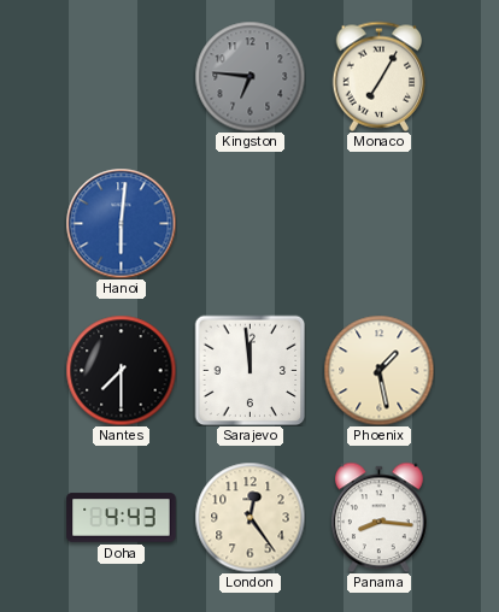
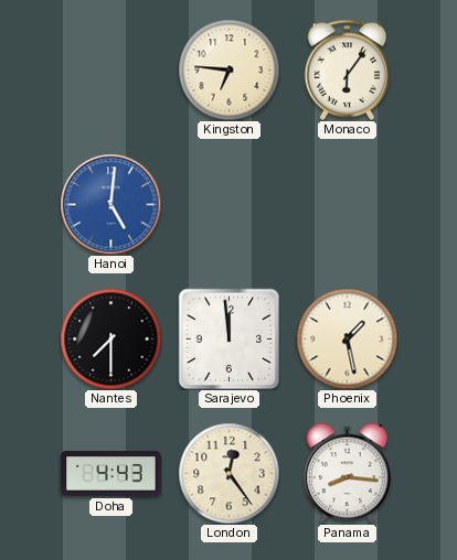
Kingston dial: grey -> cream
Monaco: 7:05 -> 6:06
Hanoi: 6:01 -> 5:01
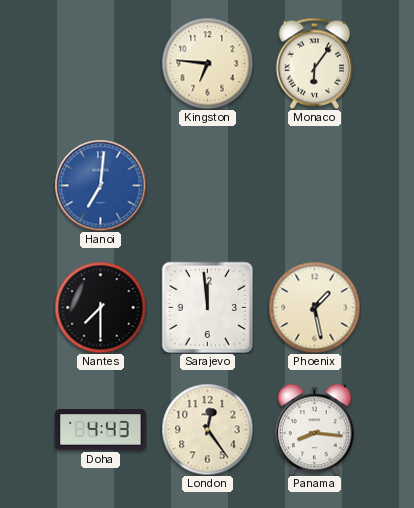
Hanoi: 5:01 -> 7:01
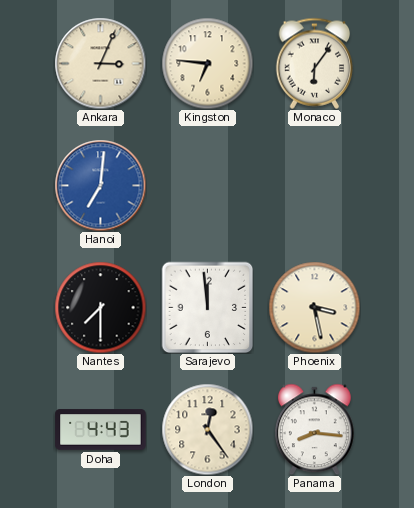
Ankara: none -> 3:04
Phoenix: 1:28 -> 3:28
